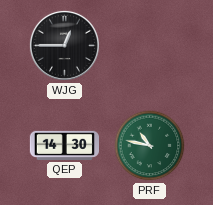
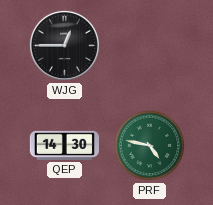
PRF: 10:47 -> 4:47
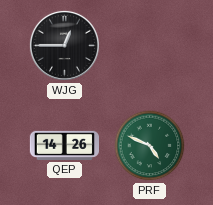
QEP: 14:30 -> 14:26
PRF: 4:47 -> 4:49
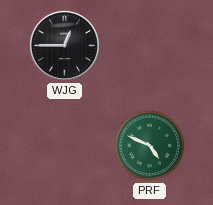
QEP: 14:26 -> none
